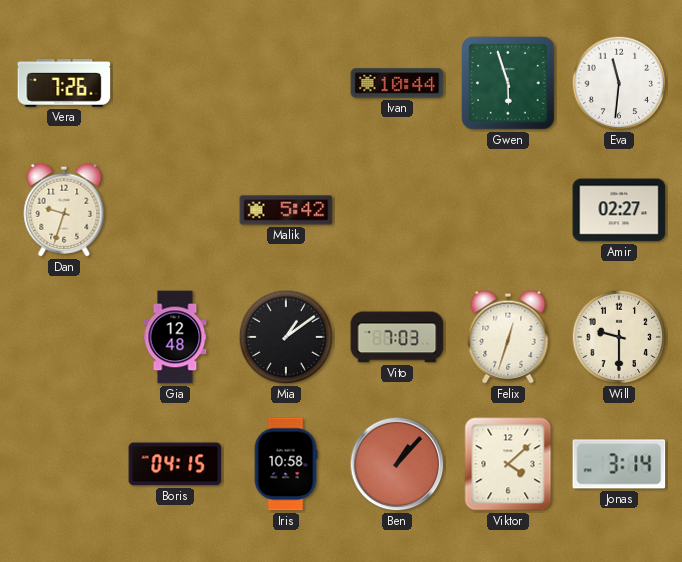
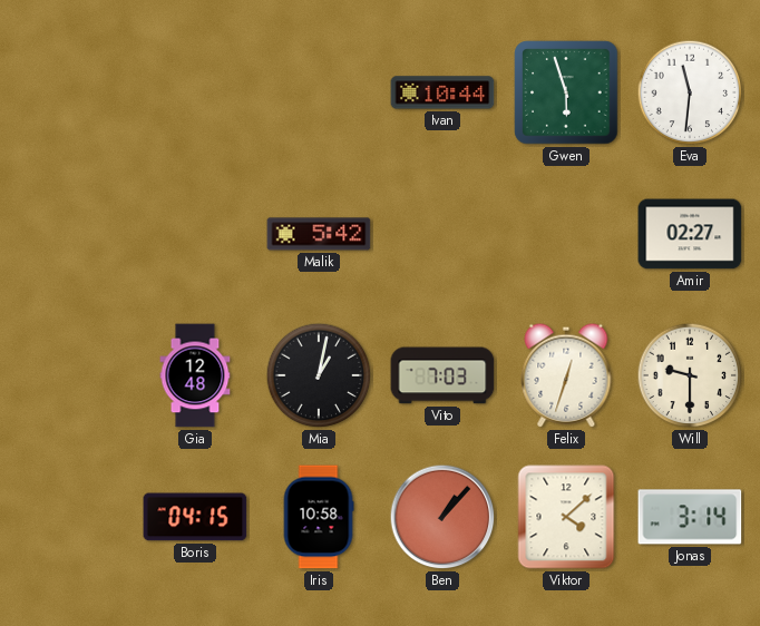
Vera: 7:26 -> none
Dan: 9:33 -> none
Mia: 1:09 -> 1:02
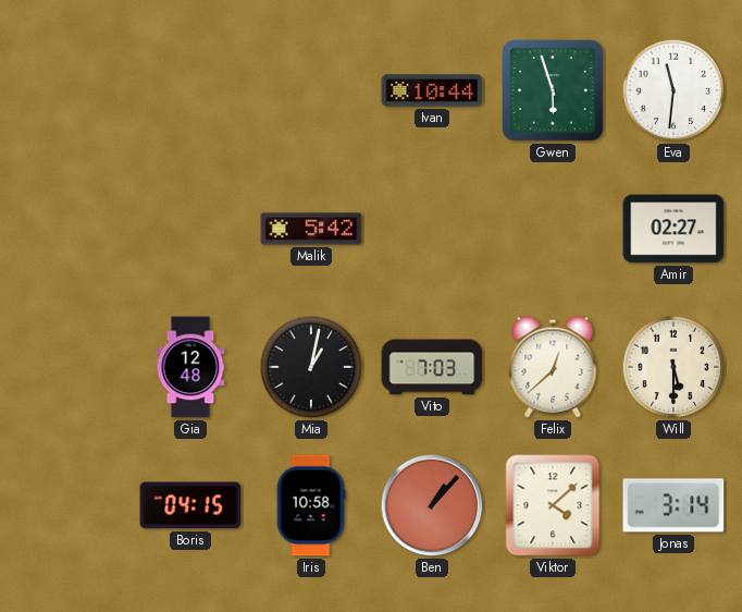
Felix: 12:33 -> 12:38
Will: 9:30 -> 5:30
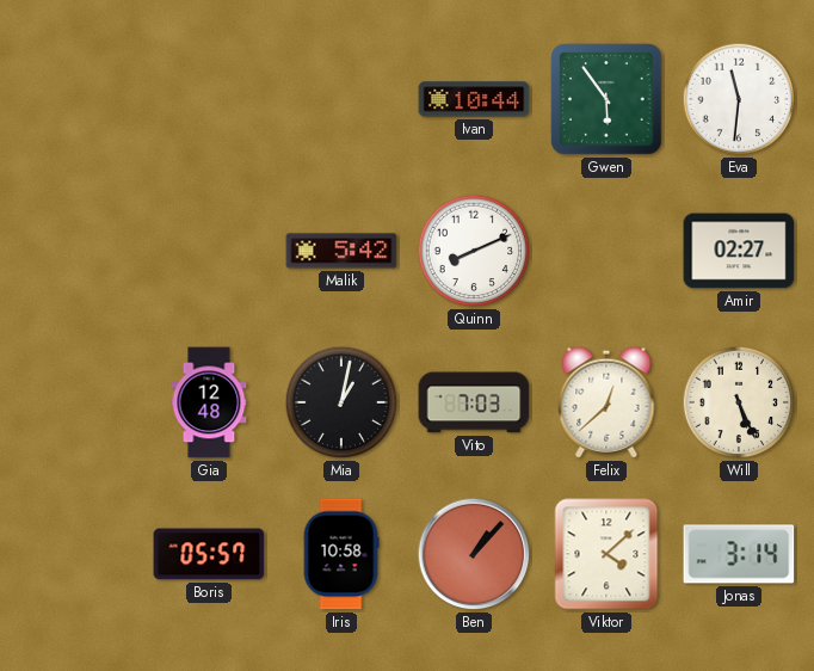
Gwen: 5:57 -> 5:54
Quinn: none -> 8:11
Will: 5:30 -> 5:26
Boris: 04:15 -> 05:57
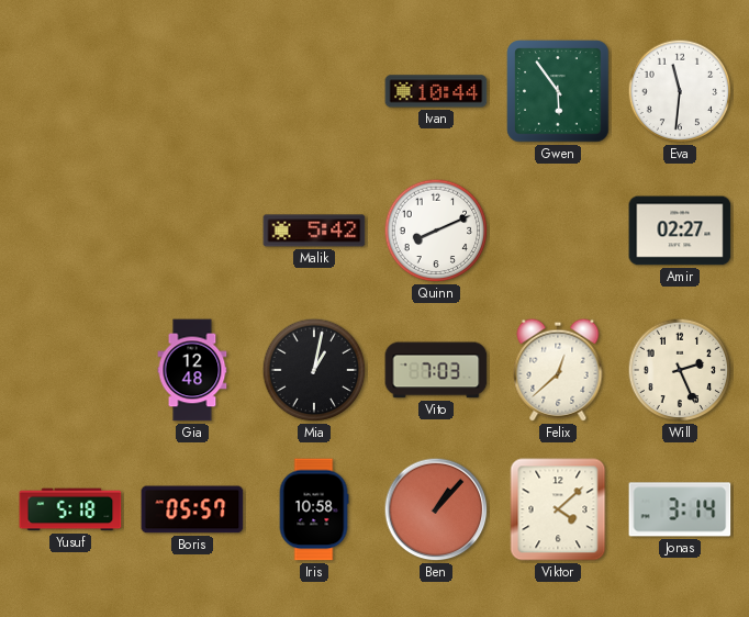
Will: 5:26 -> 2:26
Yusuf: none -> 5:18
